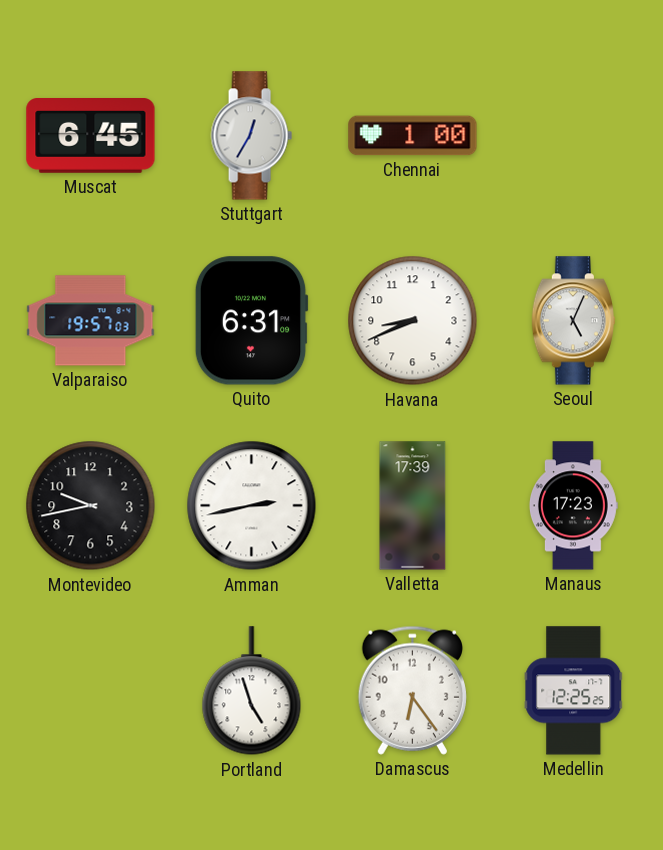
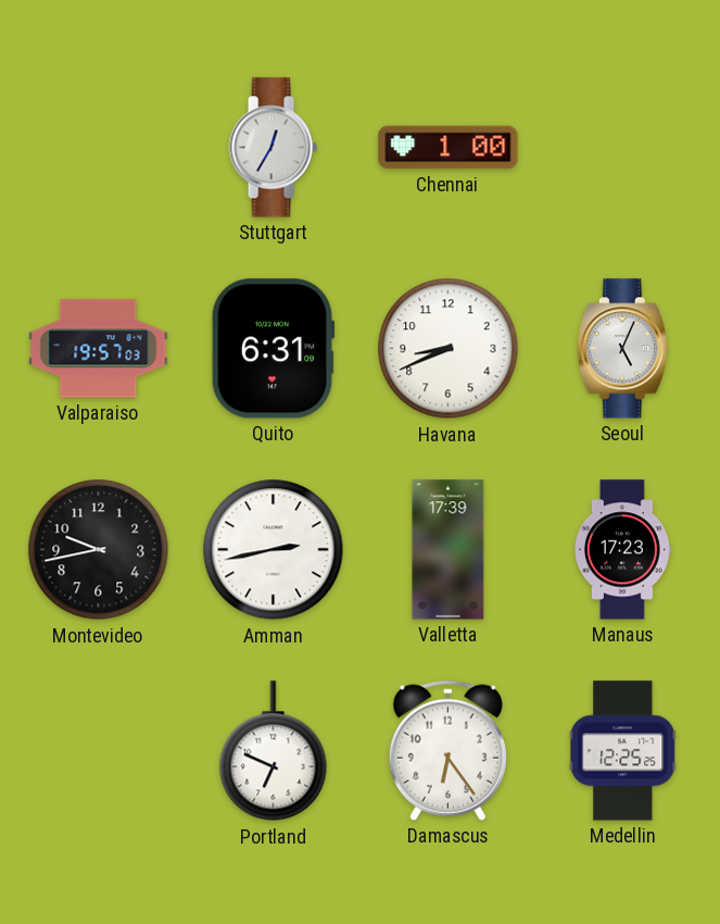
Muscat: 6:45 -> none
Portland: 4:57 -> 6:49
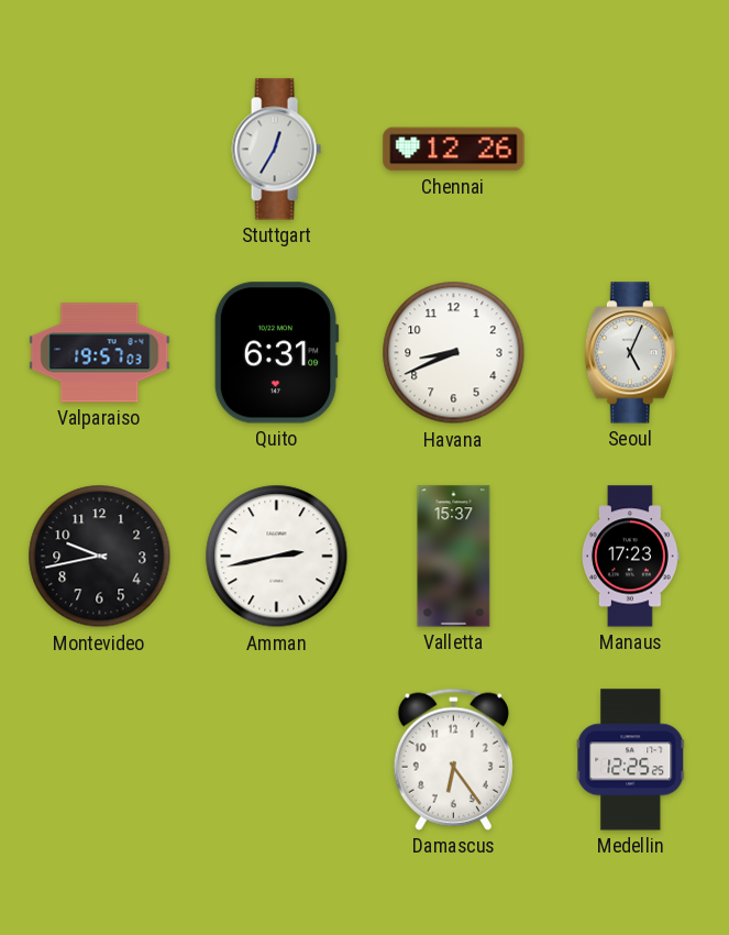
Chennai: 1:00 -> 12:26
Valletta: 17:39 -> 15:37
Portland: 6:49 -> none
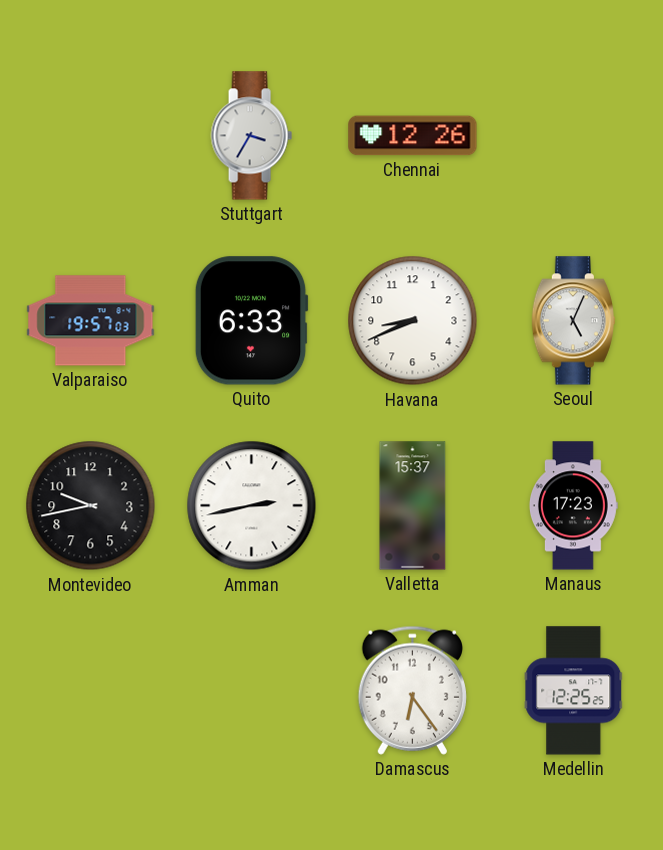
Stuttgart: 12:35 -> 3:35
Quito: 6:31 -> 6:33
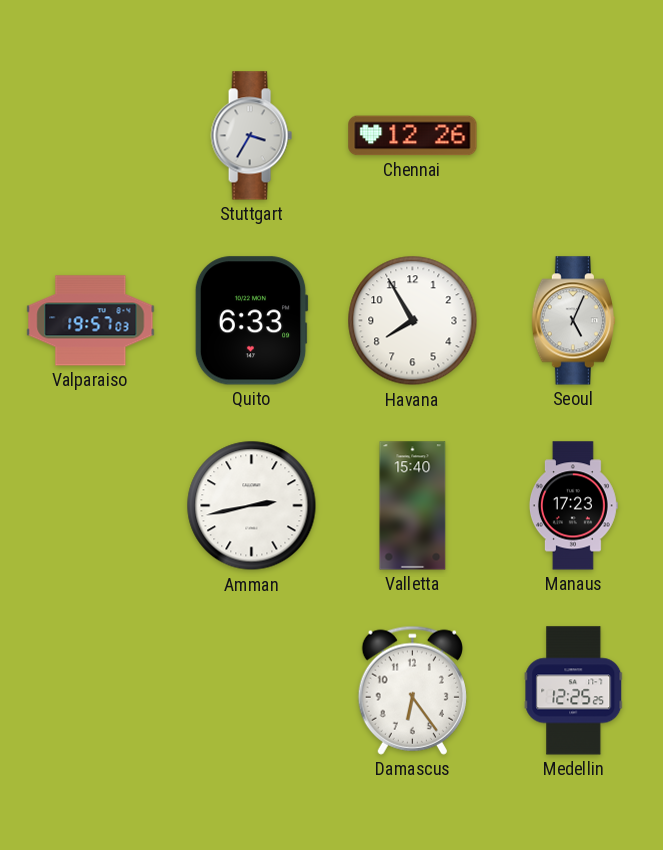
Havana: 8:41 -> 7:55
Montevideo: 9:43 -> none
Valletta: 15:37 -> 15:40
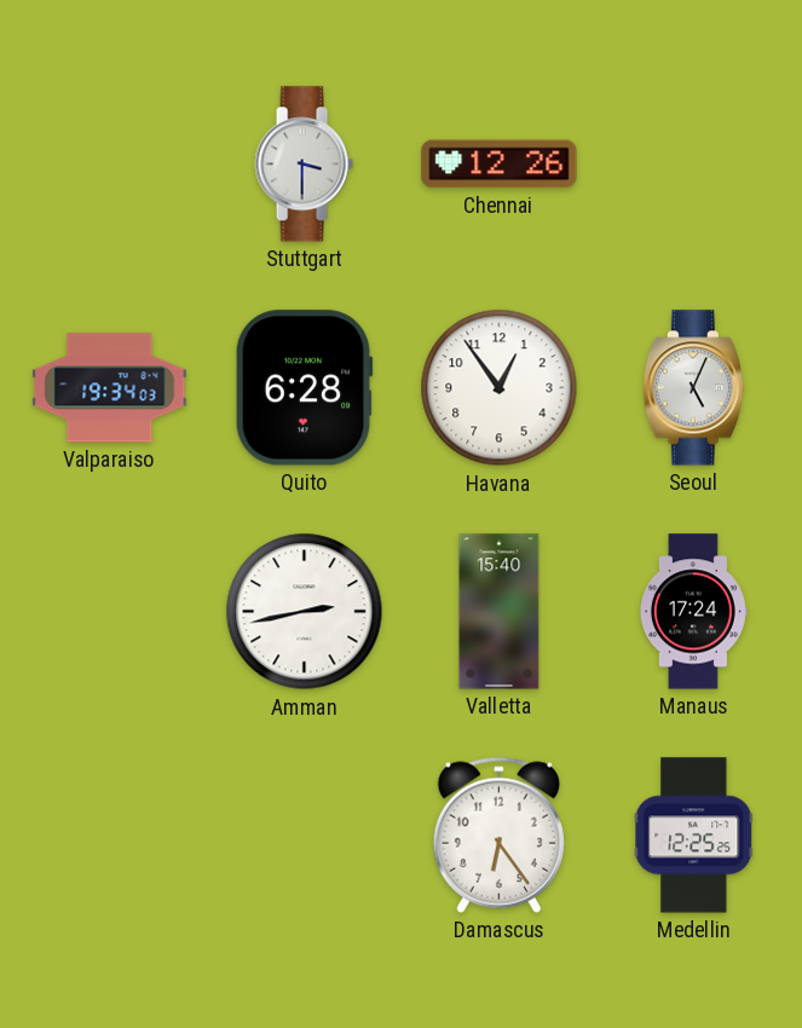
Stuttgart: 3:35 -> 3:30
Valparaiso: 19:57 -> 19:34
Quito: 6:33 -> 6:28
Havana: 7:55 -> 12:54
Manaus: 17:23 -> 17:24
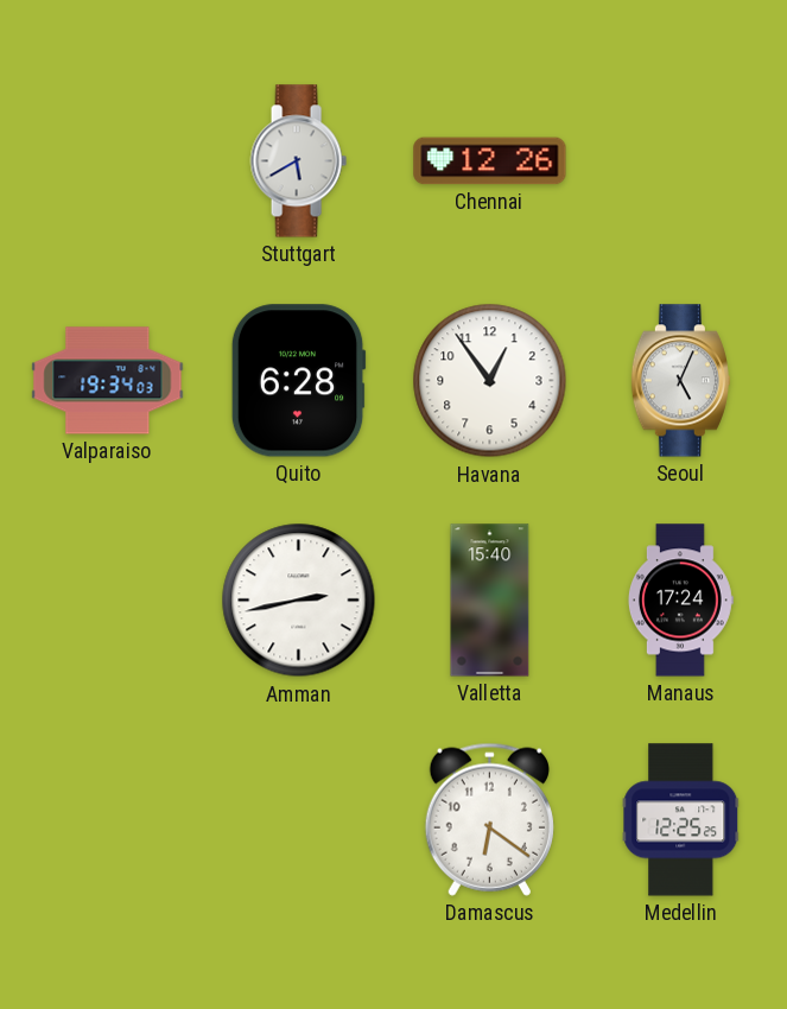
Stuttgart: 3:30 -> 5:40
Damascus: 6:24 -> 6:21
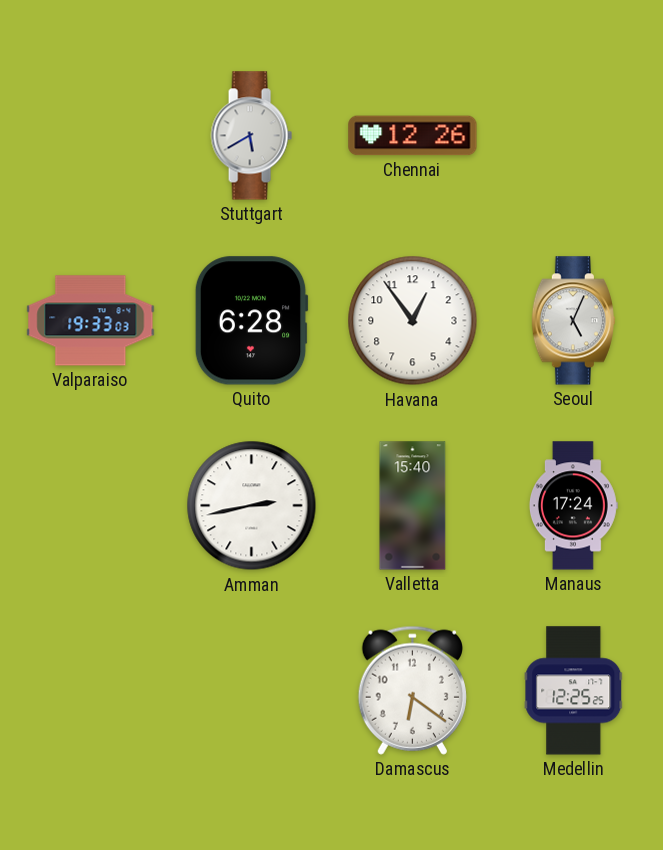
Valparaiso: 19:34 -> 19:33
